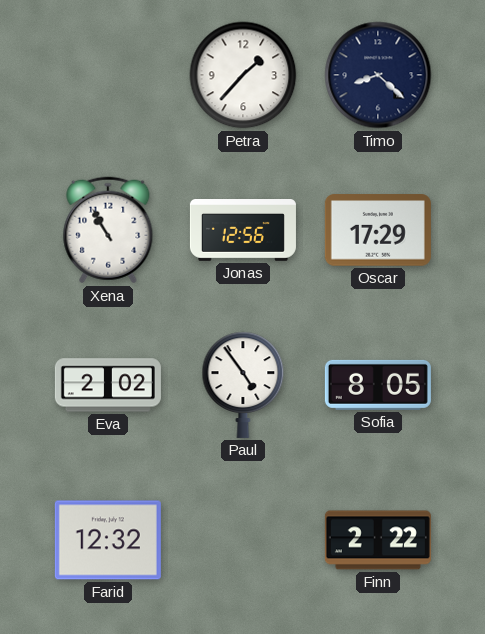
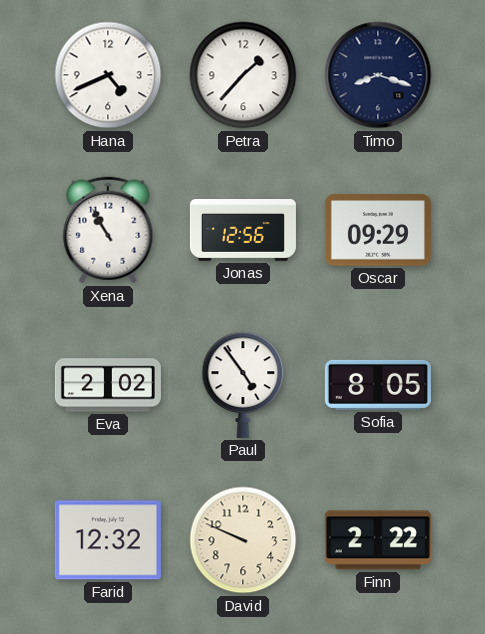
Hana: none -> 4:41
Timo: 8:22 -> 8:18
Oscar: 17:29 -> 09:29
David: none -> 9:49
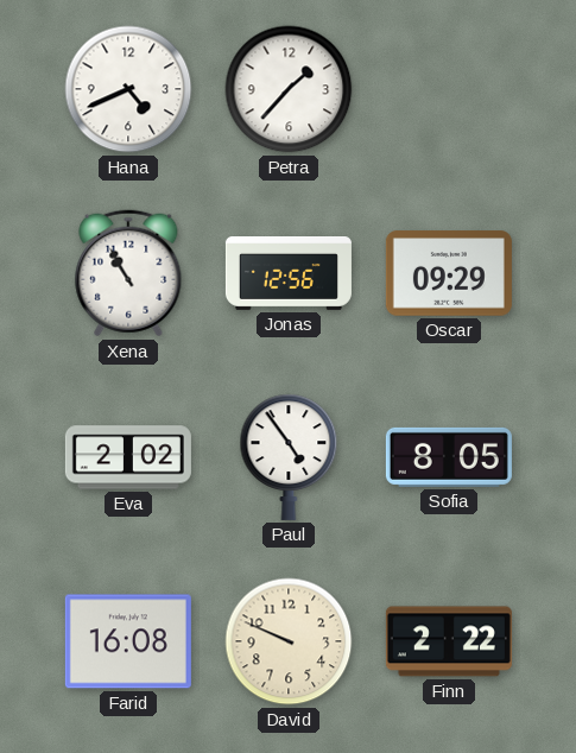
Timo: 8:18 -> none
Farid: 12:32 -> 16:08
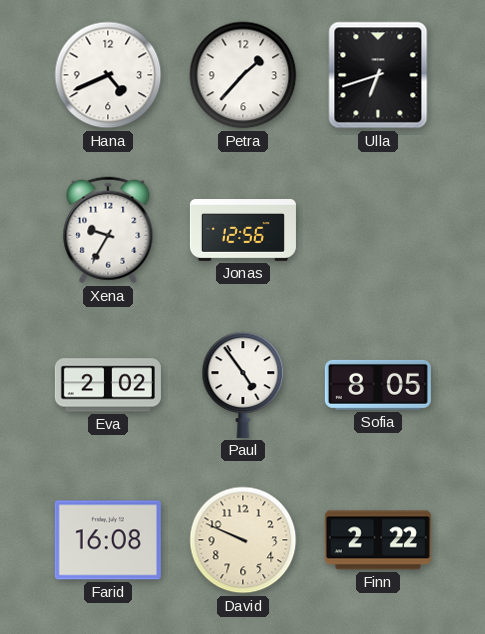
Ulla: none -> 6:42
Xena: 10:55 -> 9:35
Oscar: 09:29 -> none
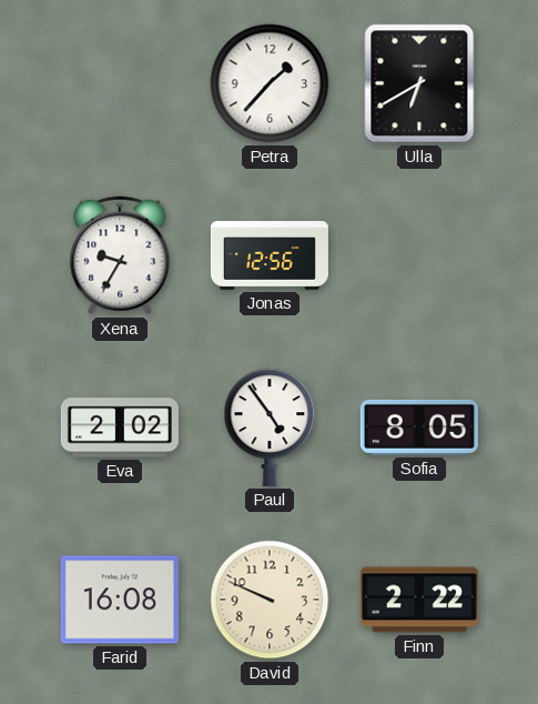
Hana: 4:41 -> none
Ulla: 6:42 -> 6:40
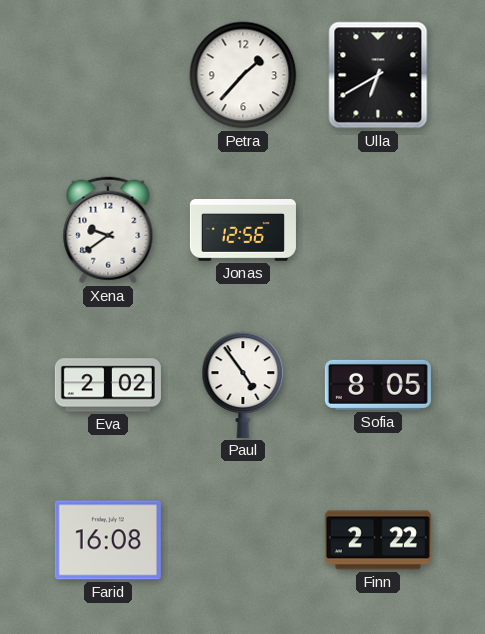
Xena: 9:35 -> 9:39
David: 9:49 -> none
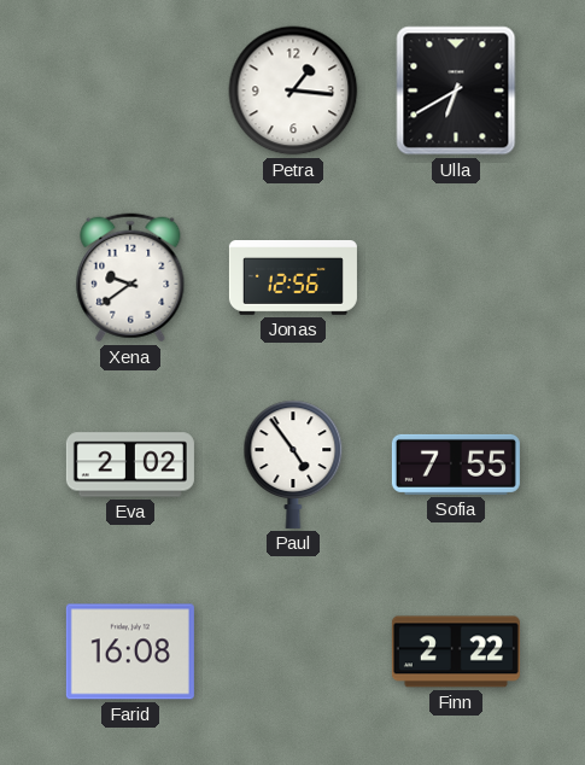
Petra: 1:37 -> 1:16
Sofia: 8:05 -> 7:55
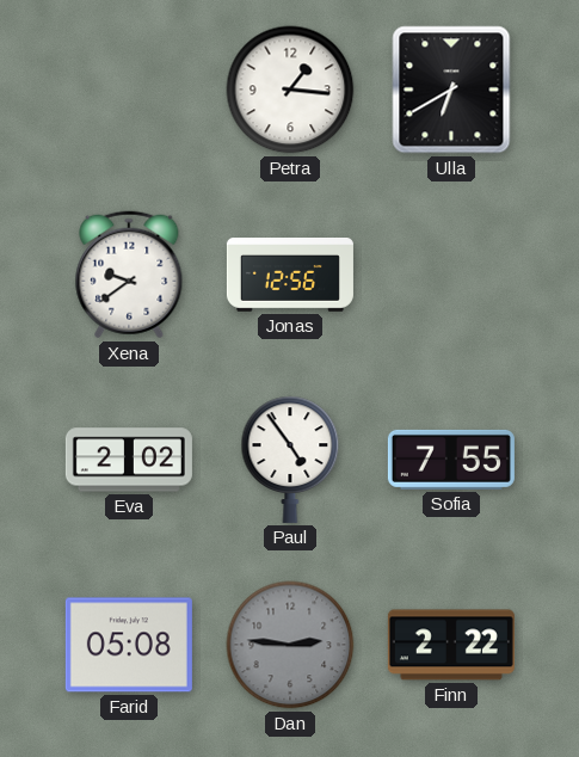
Farid: 16:08 -> 05:08
Dan: none -> 2:46
